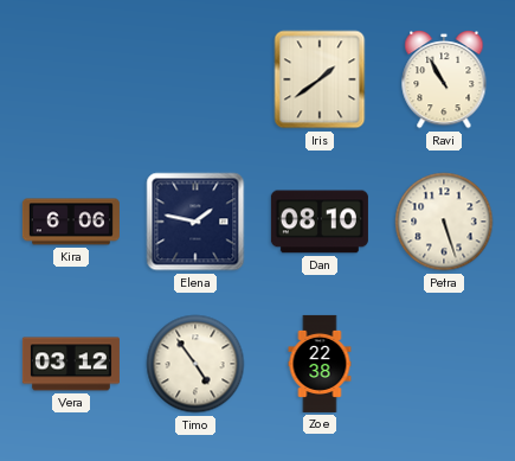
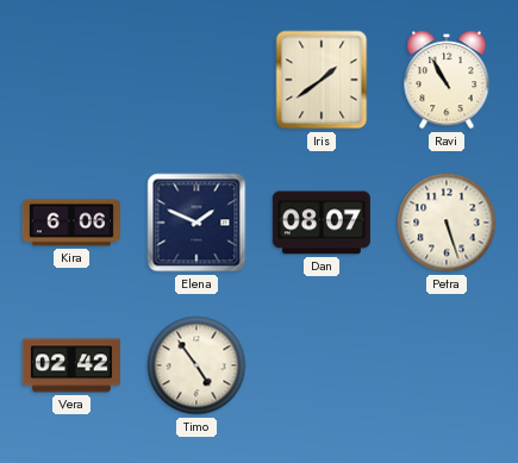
Elena: 1:47 -> 1:49
Dan: 08:10 -> 08:07
Vera: 03:12 -> 02:42
Zoe: 22:38 -> none
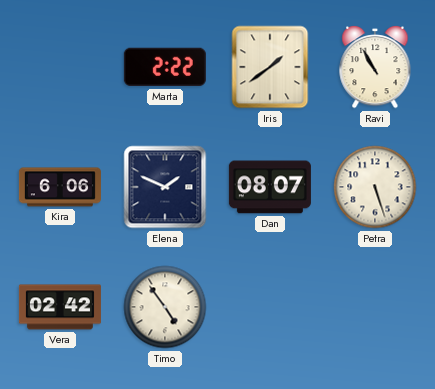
Marta: none -> 2:22
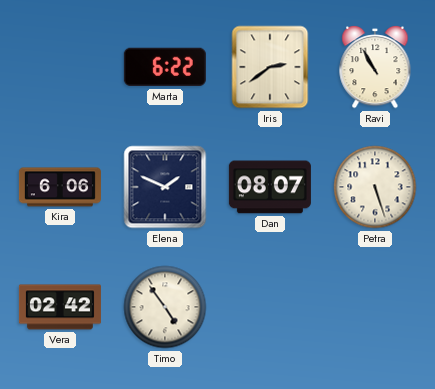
Marta: 2:22 -> 6:22
Iris: 1:39 -> 2:39
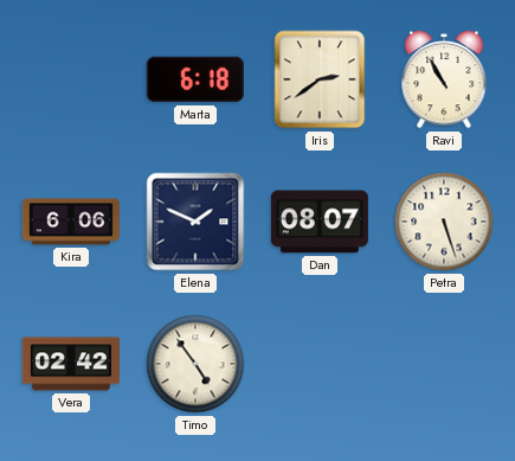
Marta: 6:22 -> 6:18
